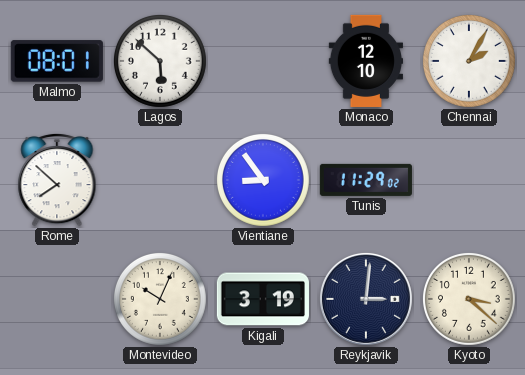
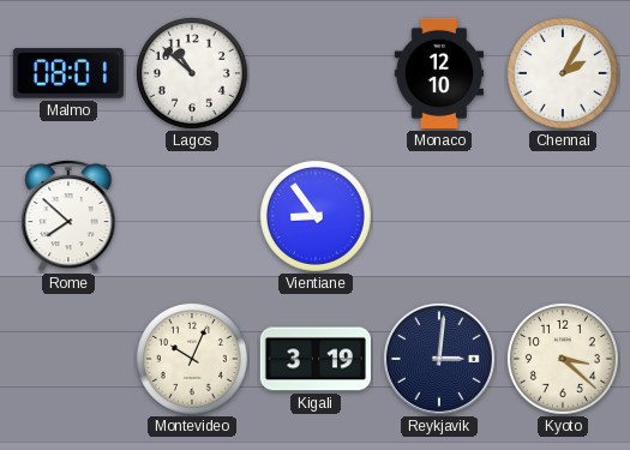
Lagos: 5:52 -> 10:52
Tunis: 11:29 -> none
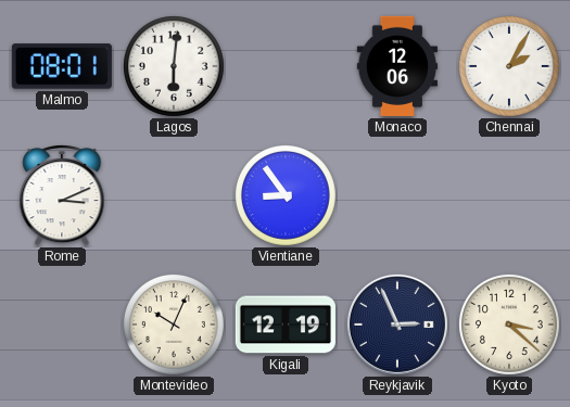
Lagos: 10:52 -> 6:01
Monaco: 12:10 -> 12:06
Rome: 7:52 -> 3:11
Kigali: 3:19 -> 12:19
Reykjavik: 3:01 -> 2:56
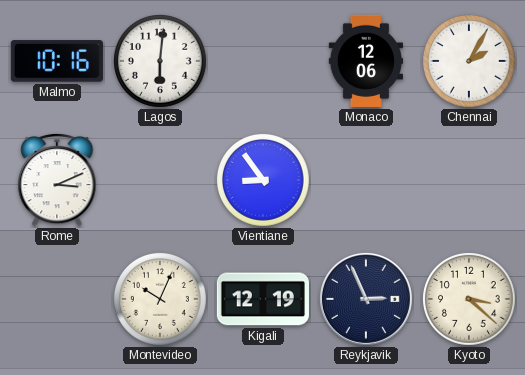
Malmo: 08:01 -> 10:16
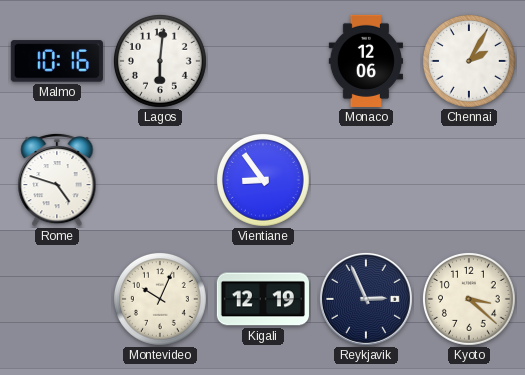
Rome: 3:11 -> 4:48
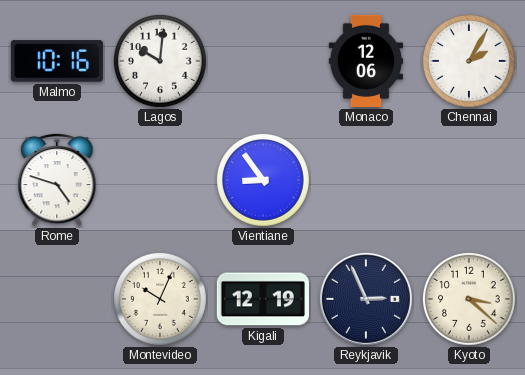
Lagos: 6:01 -> 10:01
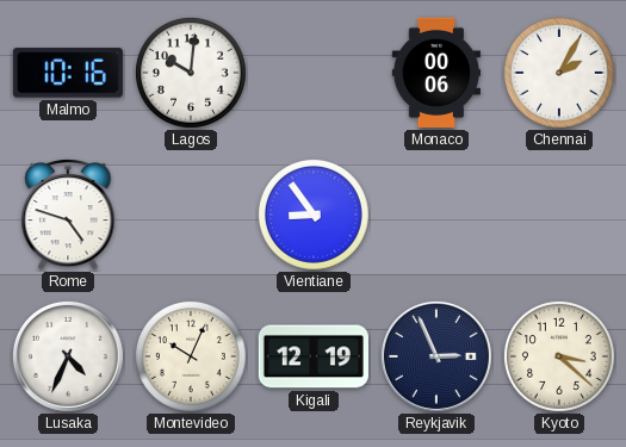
Monaco: 12:06 -> 00:06
Lusaka: none -> 4:34
